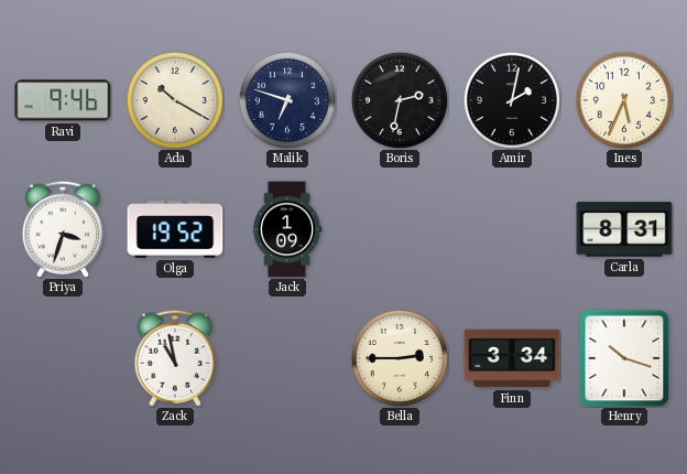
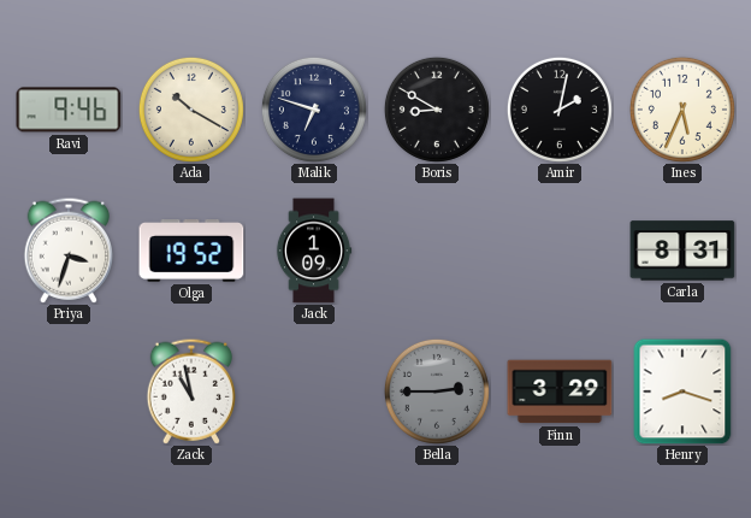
Boris: 2:32 -> 8:50
Bella dial: cream -> grey
Finn: 3:34 -> 3:29
Henry: 10:18 -> 8:18
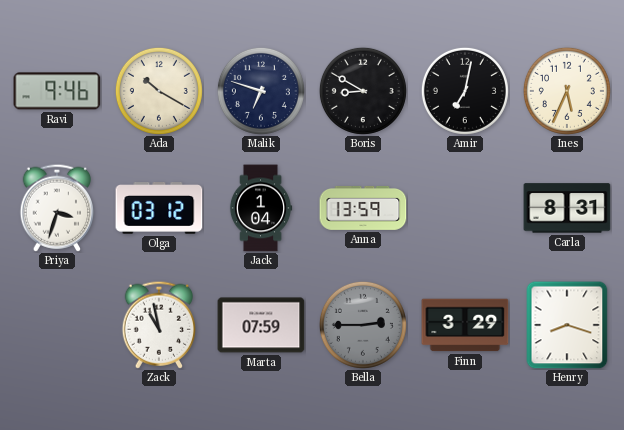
Amir: 2:02 -> 7:02
Olga: 19:52 -> 03:12
Jack: 1:09 -> 1:04
Anna: none -> 13:59
Marta: none -> 07:59
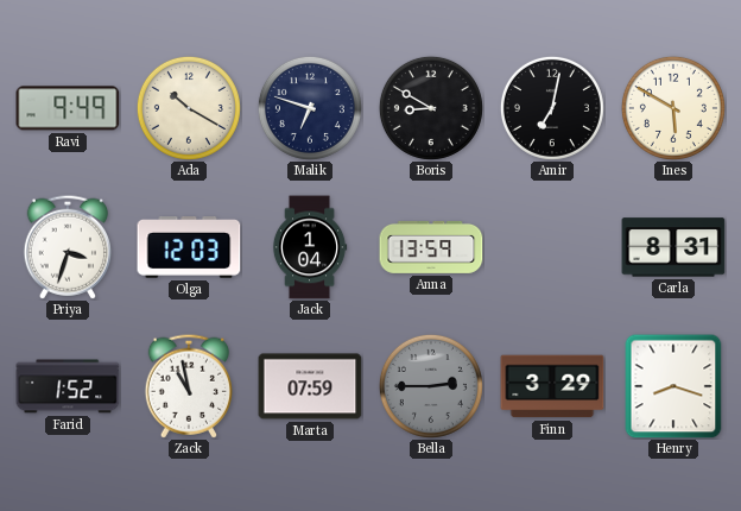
Ravi: 9:46 -> 9:49
Ines: 5:34 -> 5:50
Olga: 03:12 -> 12:03
Farid: none -> 1:52
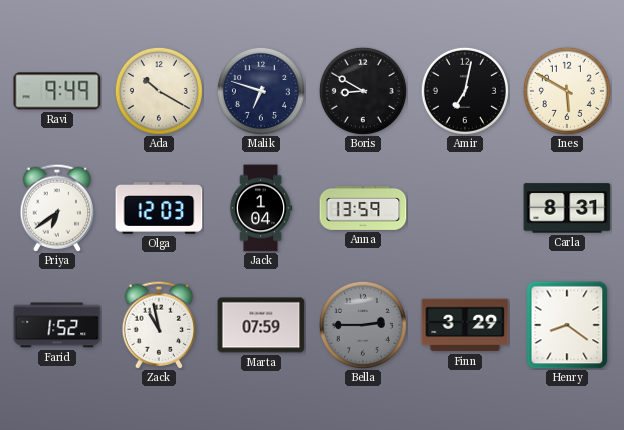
Priya: 3:33 -> 6:39
Henry: 8:18 -> 8:21
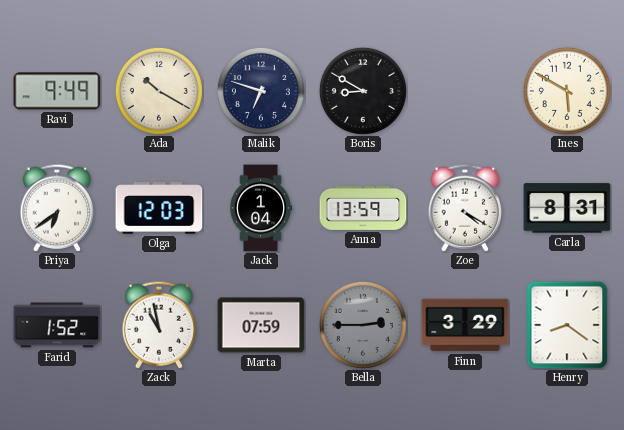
Amir: 7:02 -> none
Zoe: none -> 4:20
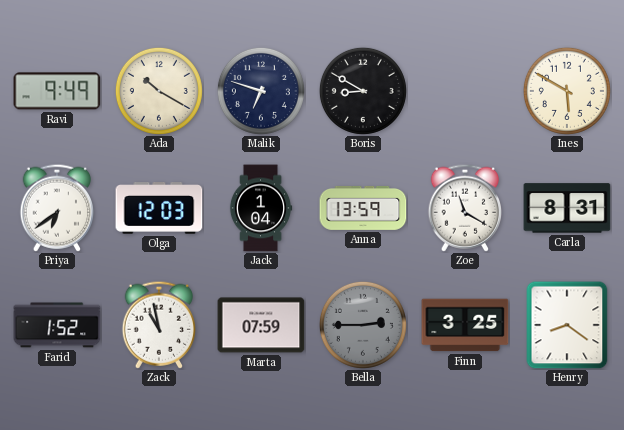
Zoe: 4:20 -> 11:20
Finn: 3:29 -> 3:25
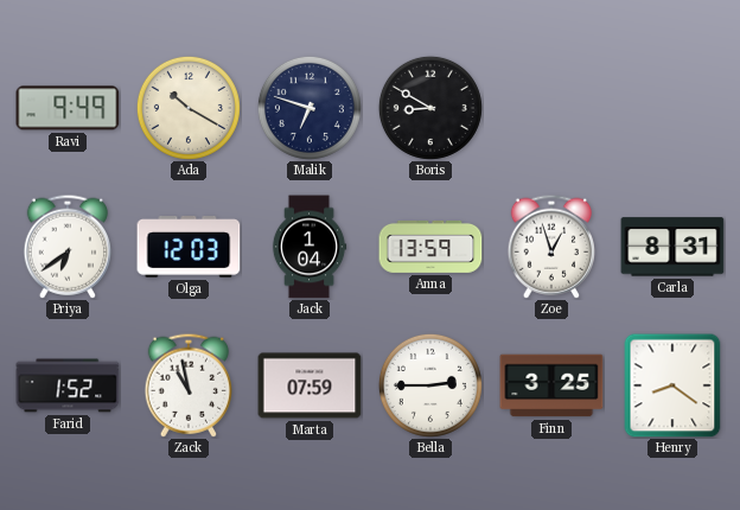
Ines: 5:50 -> none
Zoe: 11:20 -> 12:57
Bella dial: grey -> white
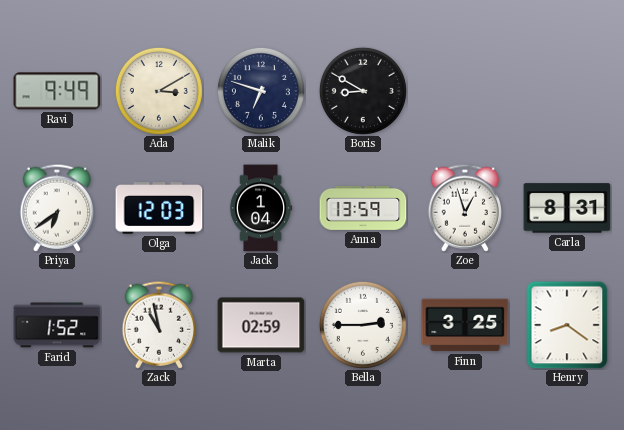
Ada: 10:20 -> 3:10
Marta: 07:59 -> 02:59
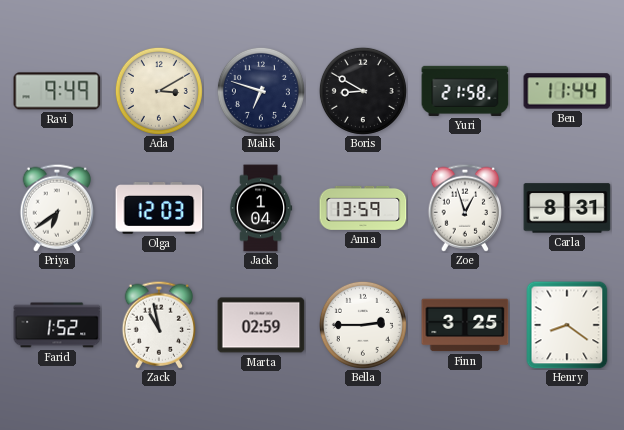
Yuri: none -> 21:58
Ben: none -> 11:44
